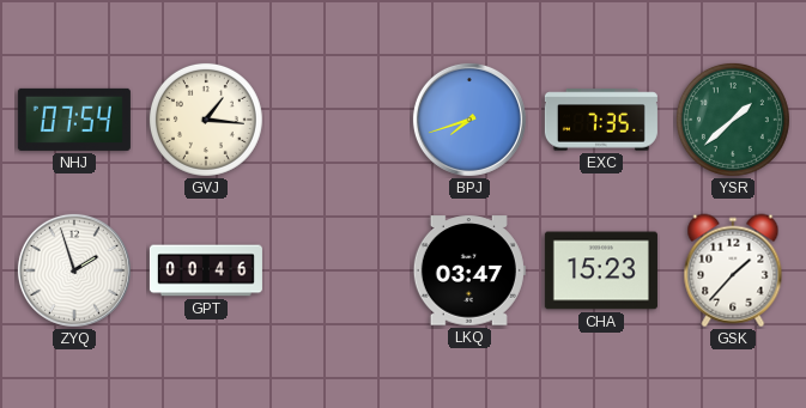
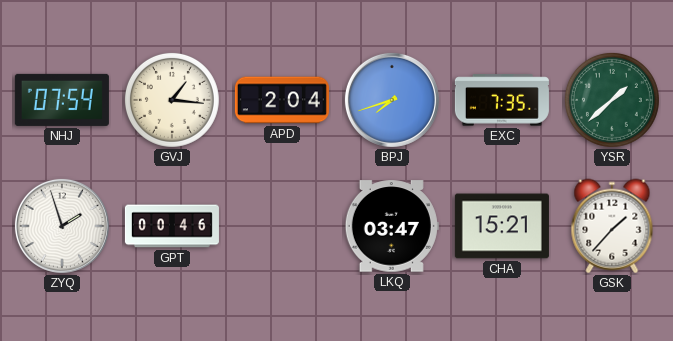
APD: none -> 2:04
CHA: 15:23 -> 15:21
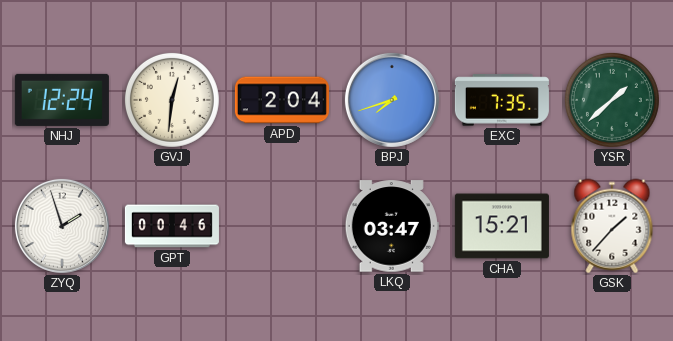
NHJ: 07:54 -> 12:24
GVJ: 1:16 -> 12:31
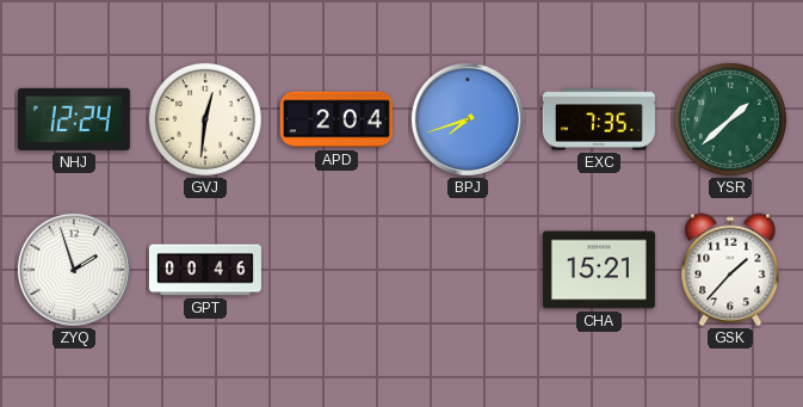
LKQ: 03:47 -> none
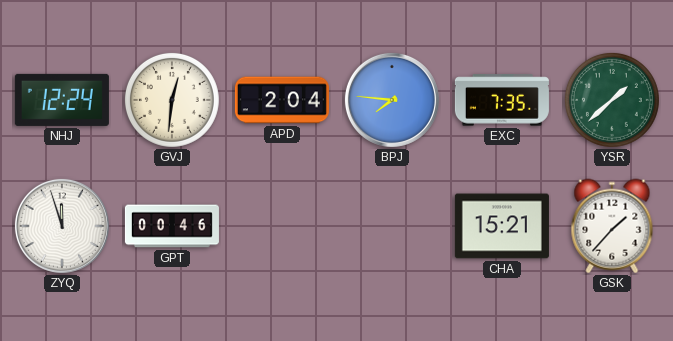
BPJ: 7:42 -> 7:46
ZYQ: 1:57 -> 11:57
